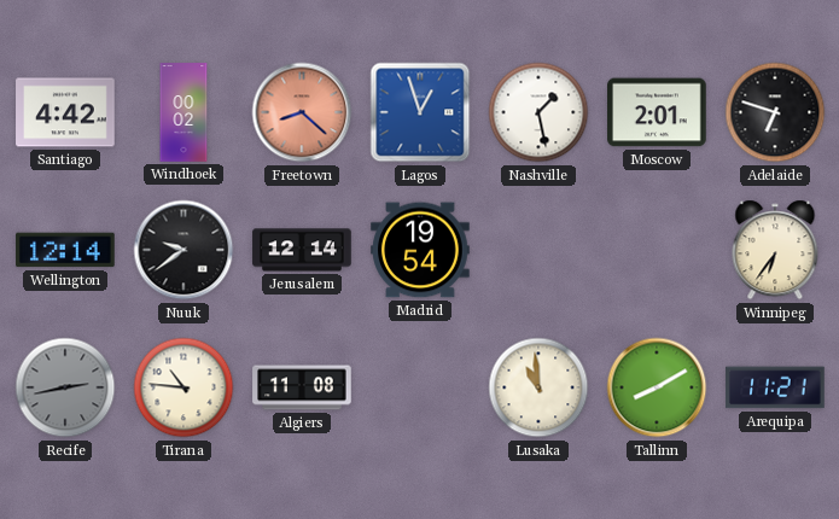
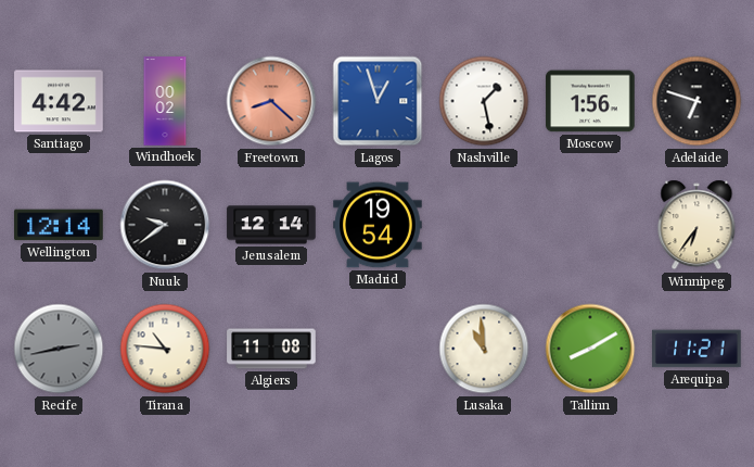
Moscow: 2:01 -> 1:56
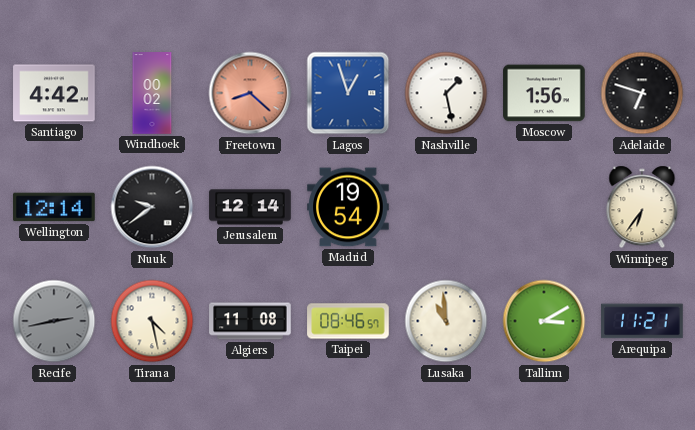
Tirana: 10:46 -> 4:28
Taipei: none -> 08:46
Tallinn: 8:10 -> 3:10
